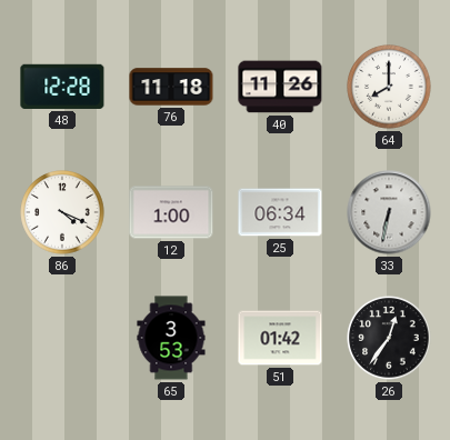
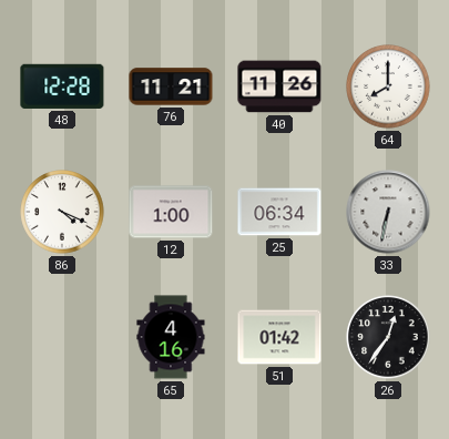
76: 11:18 -> 11:21
65: 3:53 -> 4:16
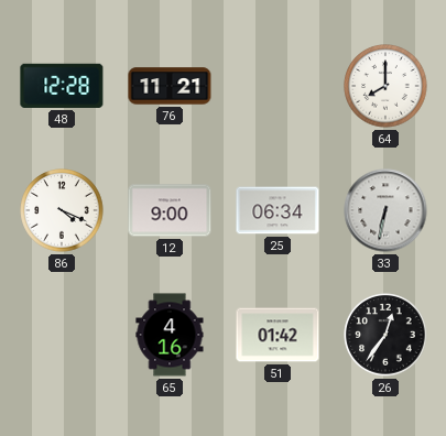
40: 11:26 -> none
12: 1:00 -> 9:00
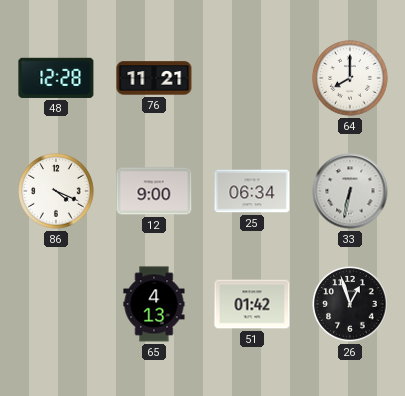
65: 4:16 -> 4:13
26: 12:36 -> 12:57
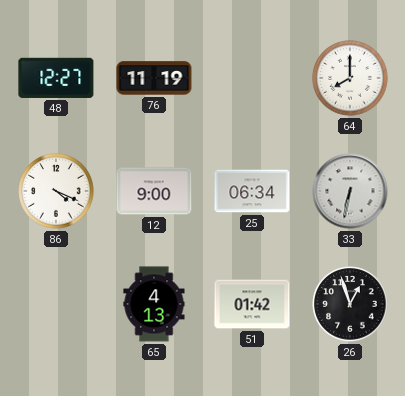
48: 12:28 -> 12:27
76: 11:21 -> 11:19
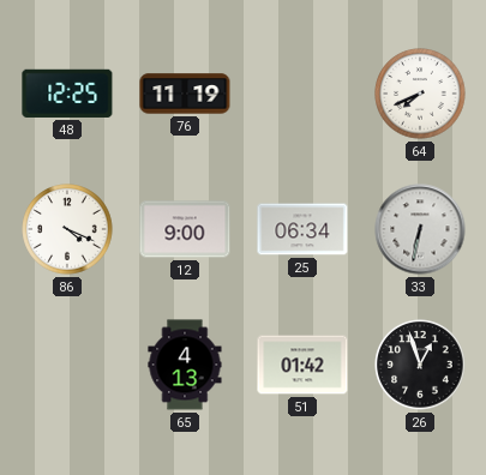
48: 12:27 -> 12:25
64: 8:00 -> 7:41
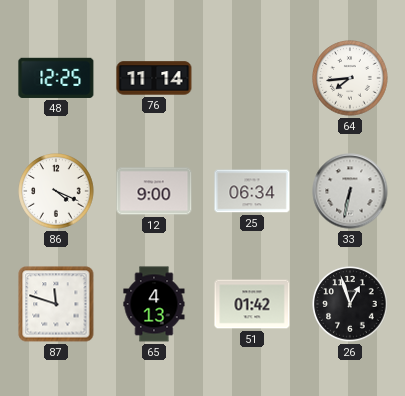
76: 11:19 -> 11:14
64: 7:41 -> 7:44
87: none -> 11:48
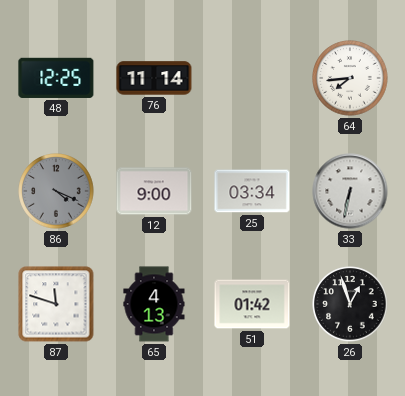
86 dial: white -> grey
25: 06:34 -> 03:34
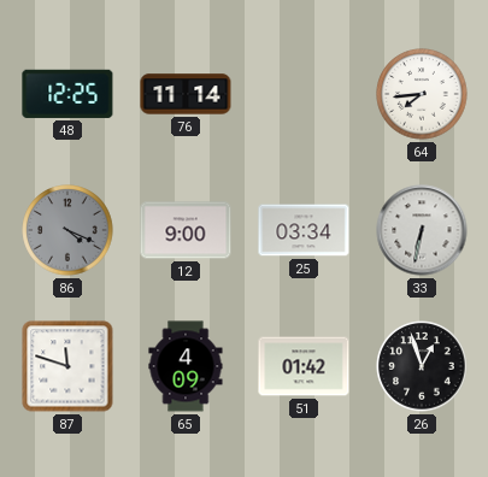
65: 4:13 -> 4:09
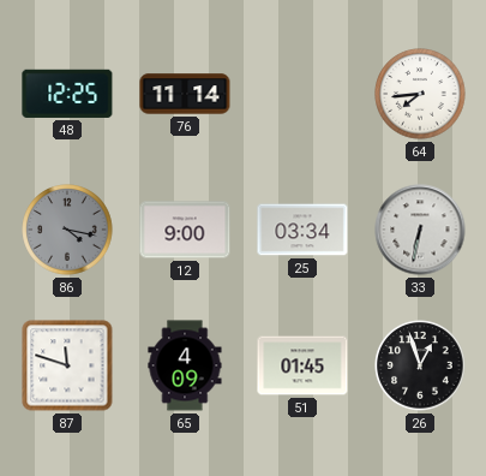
86: 4:19 -> 4:17
51: 01:42 -> 01:45
